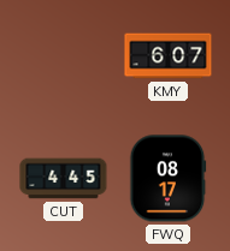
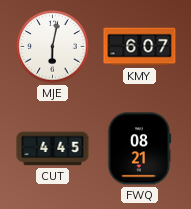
MJE: none -> 6:02
FWQ: 08:17 -> 08:21
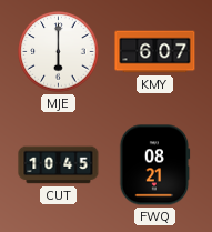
MJE: 6:02 -> 6:00
CUT: 4:45 -> 10:45
